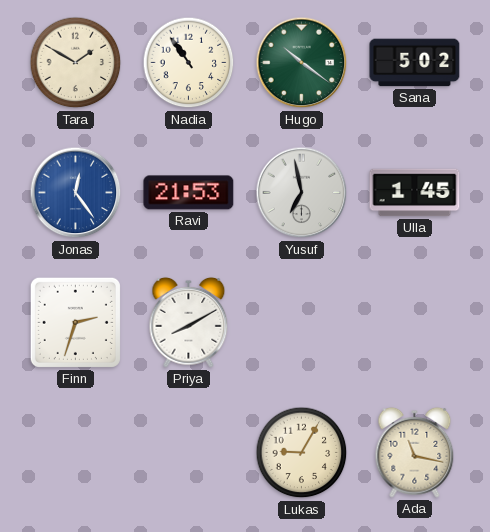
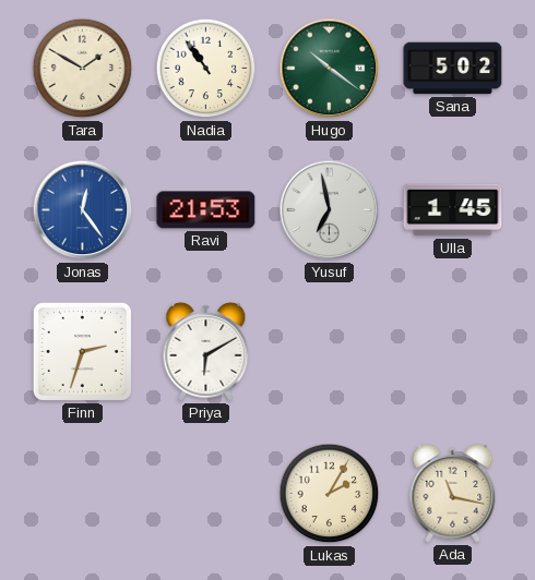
Priya: 8:10 -> 6:10
Lukas: 9:05 -> 2:05
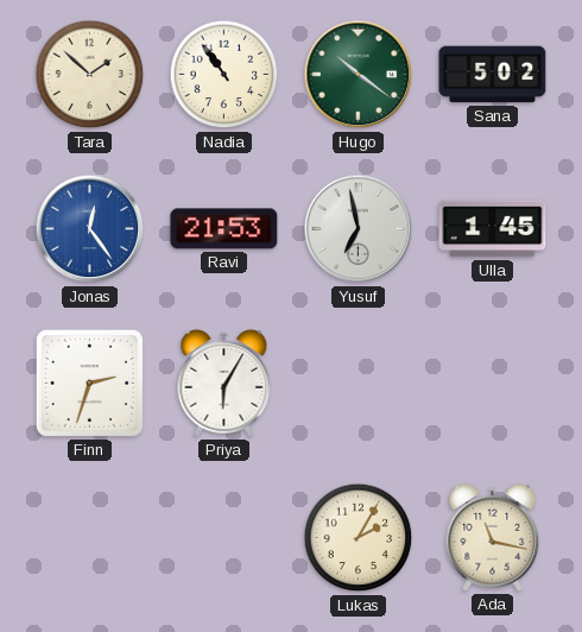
Tara: 1:50 -> 1:52
Priya: 6:10 -> 6:05
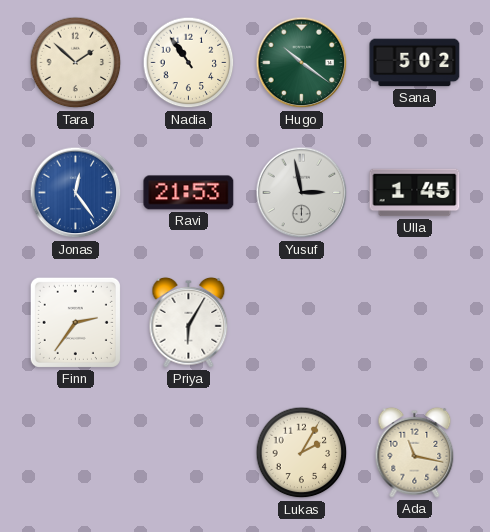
Yusuf: 6:58 -> 2:58
Finn: 2:33 -> 2:36
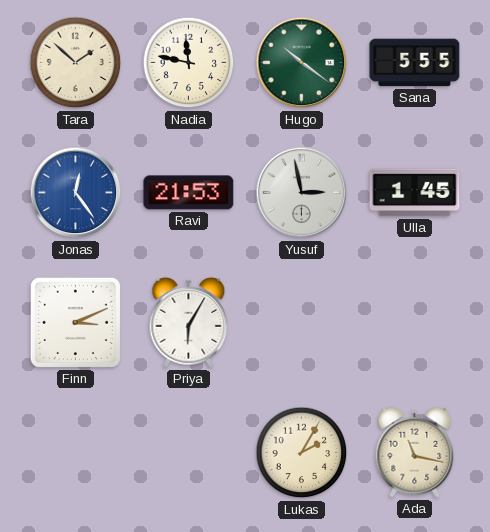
Nadia: 10:54 -> 11:47
Sana: 5:02 -> 5:55
Finn: 2:36 -> 3:11
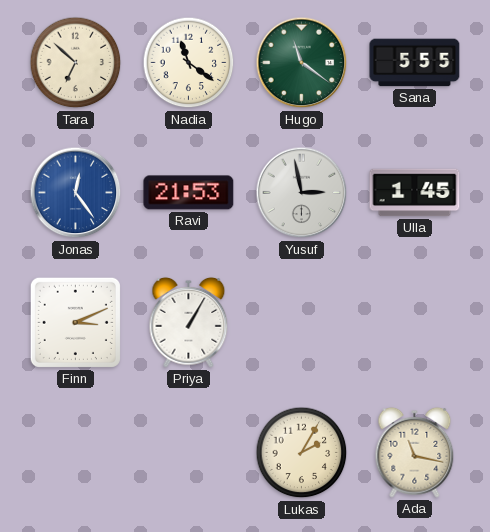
Tara: 1:52 -> 6:52
Nadia: 11:47 -> 11:21
Hugo: 10:21 -> 11:21
Priya: 6:05 -> 1:05
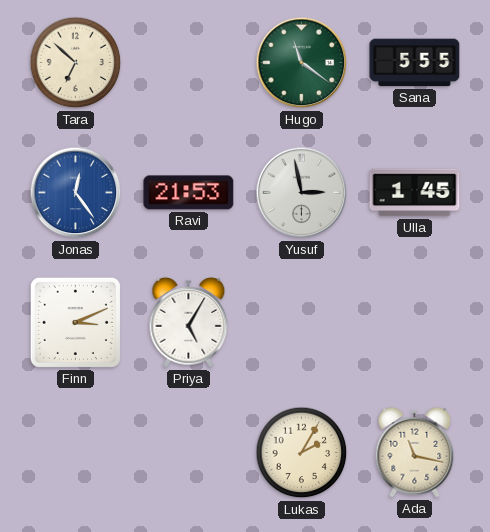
Nadia: 11:21 -> none
Priya: 1:05 -> 5:05
